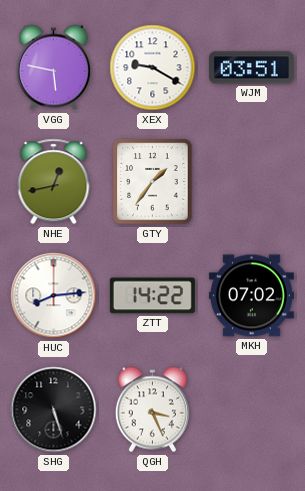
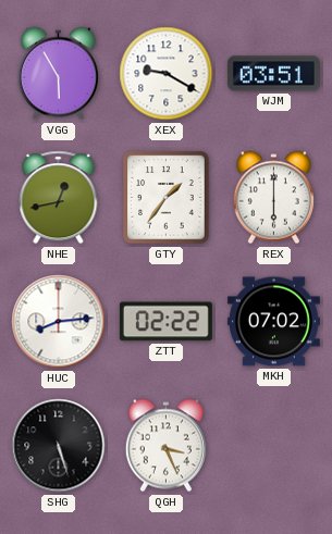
VGG: 5:47 -> 5:55
REX: none -> 6:00
ZTT: 14:22 -> 02:22
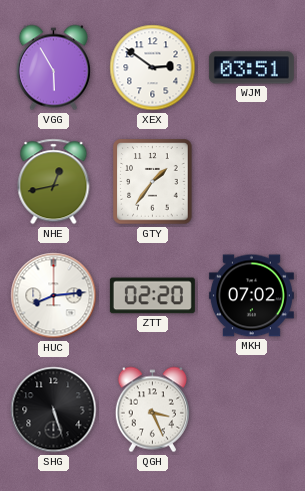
XEX: 9:20 -> 2:51
REX: 6:00 -> none
ZTT: 02:22 -> 02:20
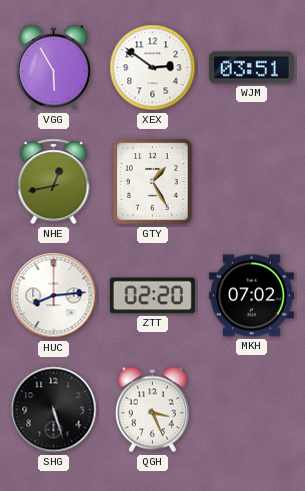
GTY: 1:36 -> 1:25
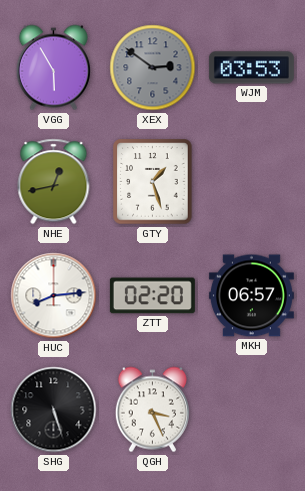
XEX dial: white -> grey
WJM: 03:51 -> 03:53
GTY: 1:25 -> 1:27
MKH: 07:02 -> 06:57
